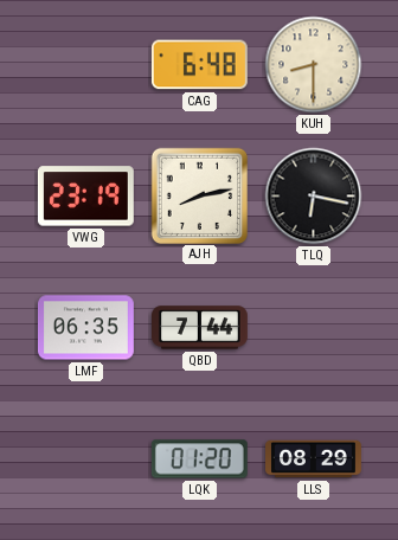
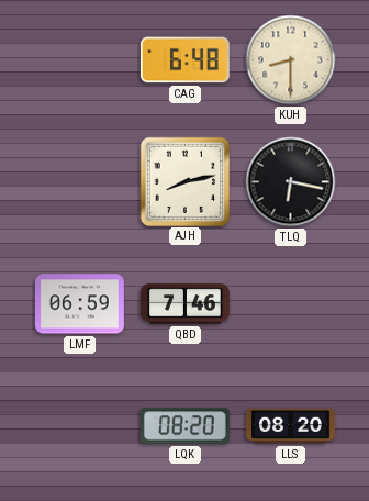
VWG: 23:19 -> none
LMF: 06:35 -> 06:59
QBD: 7:44 -> 7:46
LQK: 01:20 -> 08:20
LLS: 08:29 -> 08:20
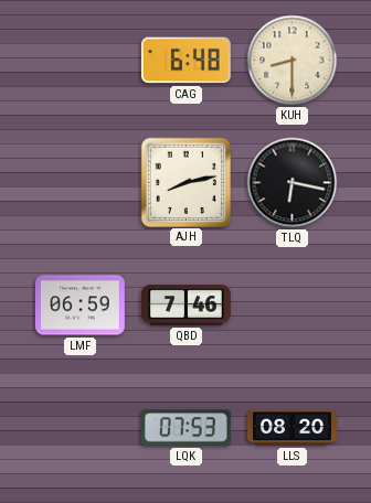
LQK: 08:20 -> 07:53
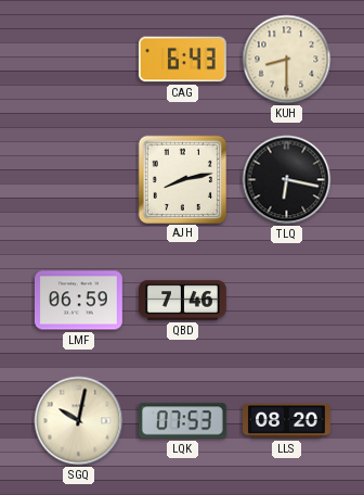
CAG: 6:48 -> 6:43
SGQ: none -> 10:02
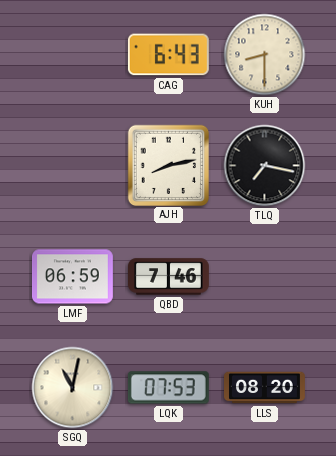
TLQ: 6:17 -> 7:17
SGQ: 10:02 -> 11:02
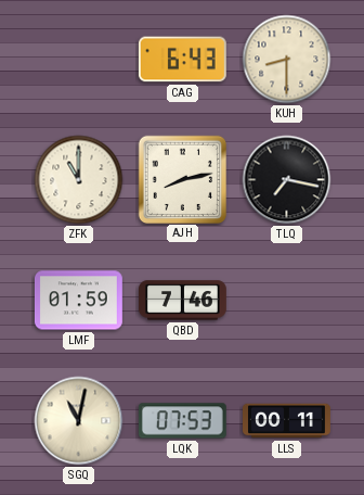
ZFK: none -> 11:00
LMF: 06:59 -> 01:59
LLS: 08:20 -> 00:11
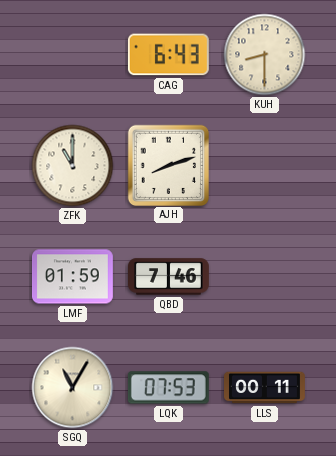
AJH: 8:13 -> 8:12
TLQ: 7:17 -> none
SGQ: 11:02 -> 11:05
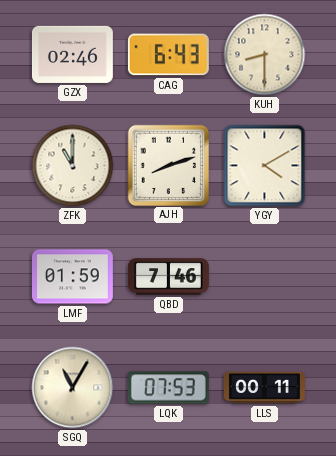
GZX: none -> 02:46
YGY: none -> 4:10
